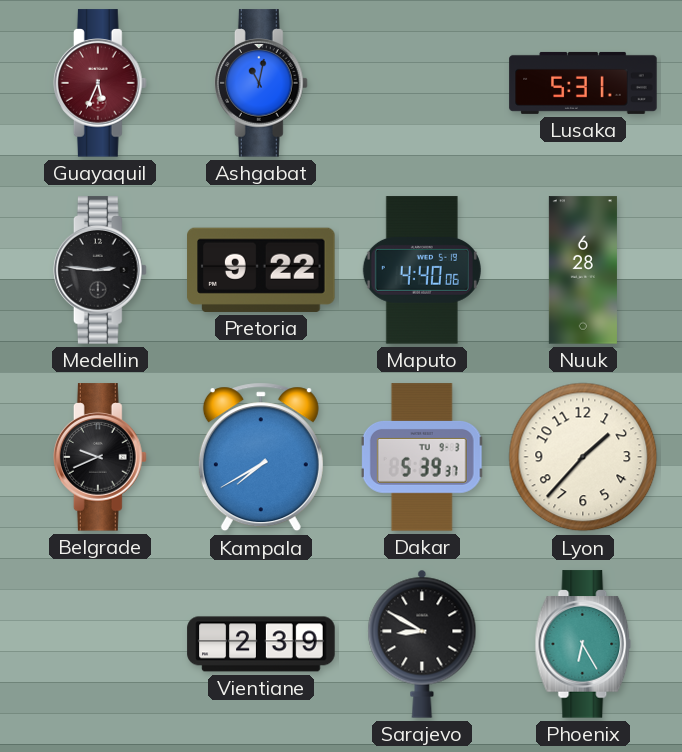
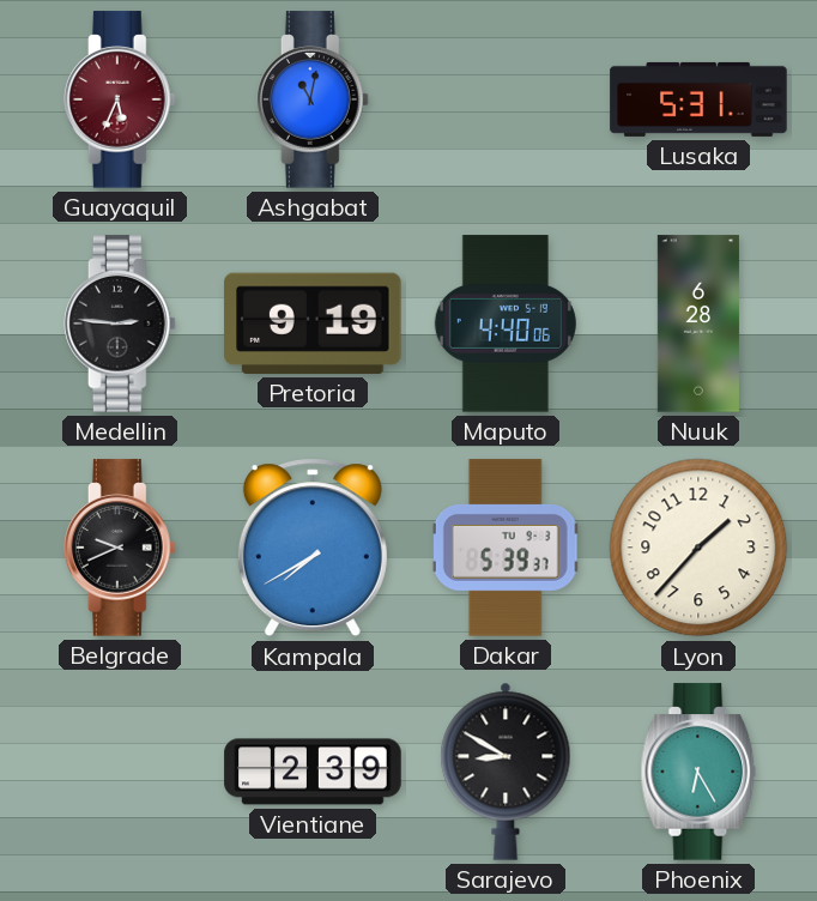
Pretoria: 9:22 -> 9:19
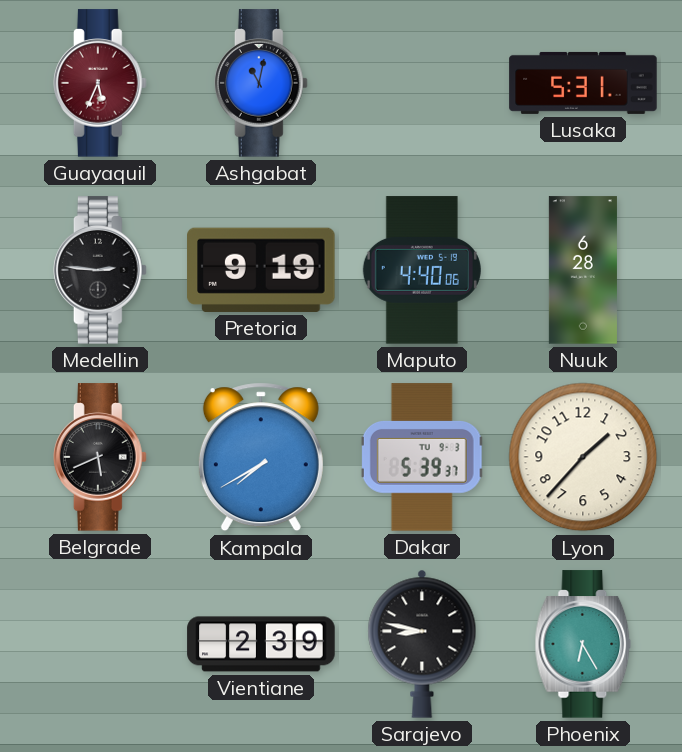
Belgrade: 9:41 -> 5:41
Sarajevo: 8:50 -> 8:47
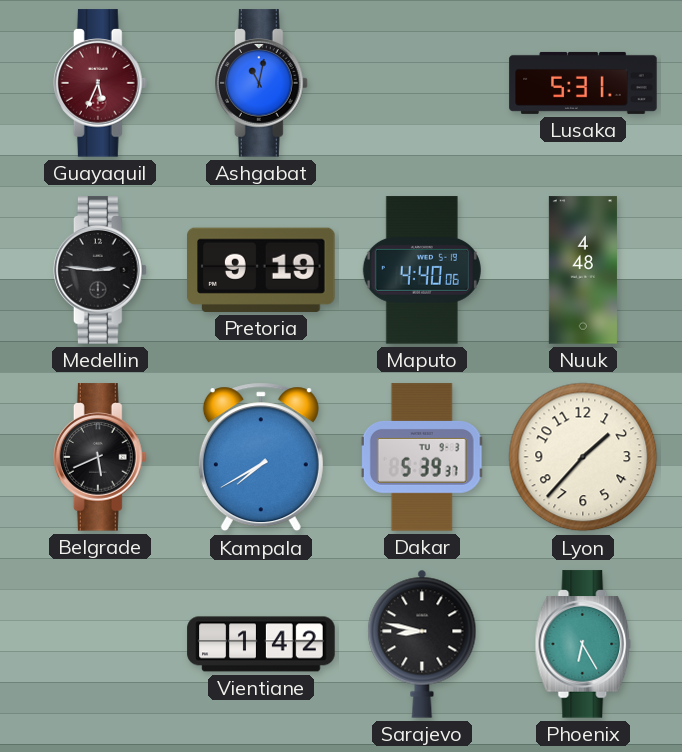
Nuuk: 6:28 -> 4:48
Vientiane: 2:39 -> 1:42
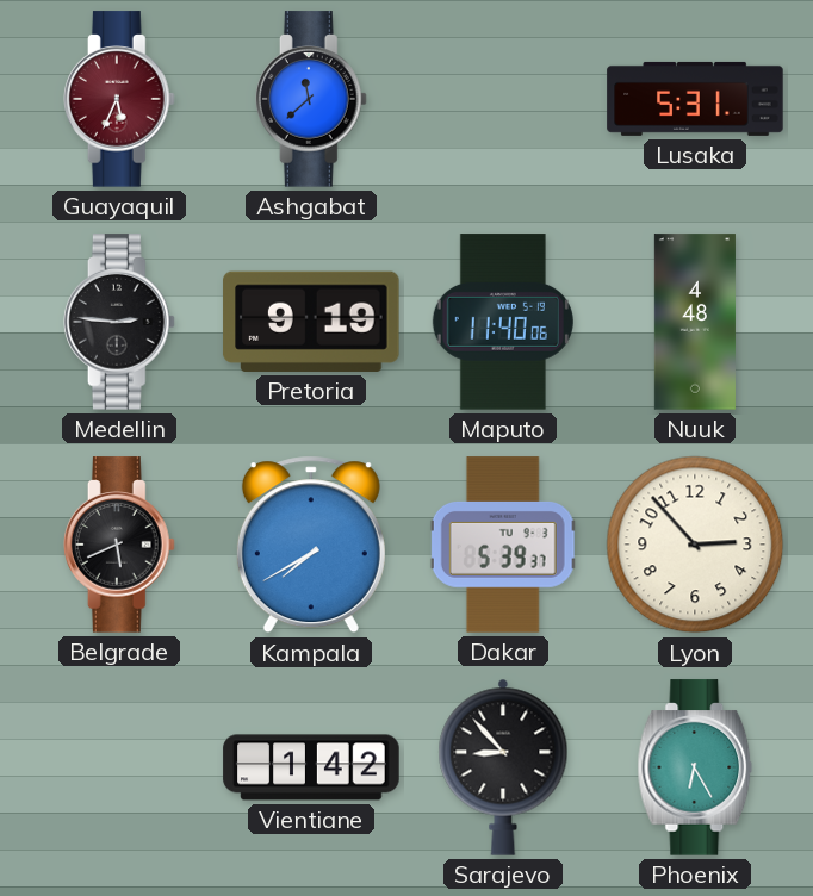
Ashgabat: 11:02 -> 11:38
Maputo: 4:40 -> 11:40
Lyon: 1:37 -> 2:53
Sarajevo: 8:47 -> 8:53
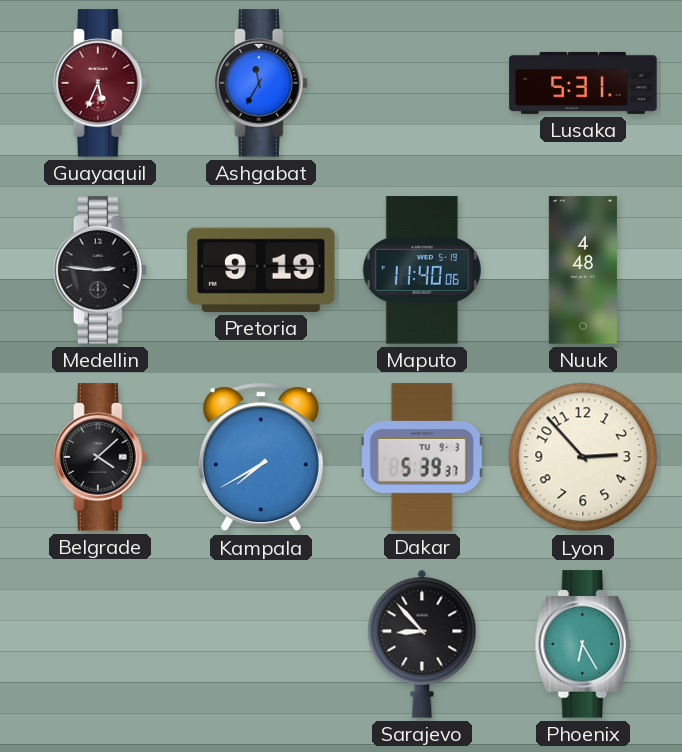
Ashgabat: 11:38 -> 11:35
Belgrade: 5:41 -> 4:08
Vientiane: 1:42 -> none
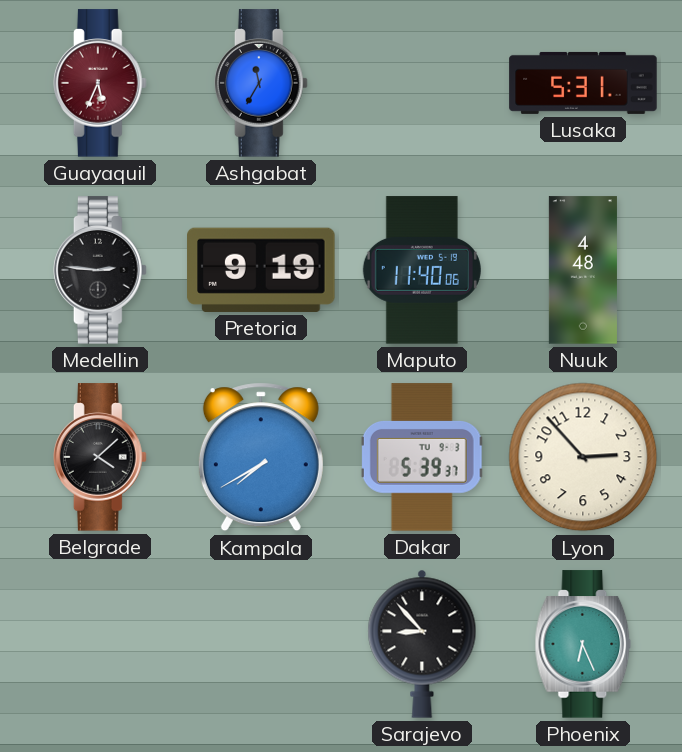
Phoenix: 6:25 -> 6:26
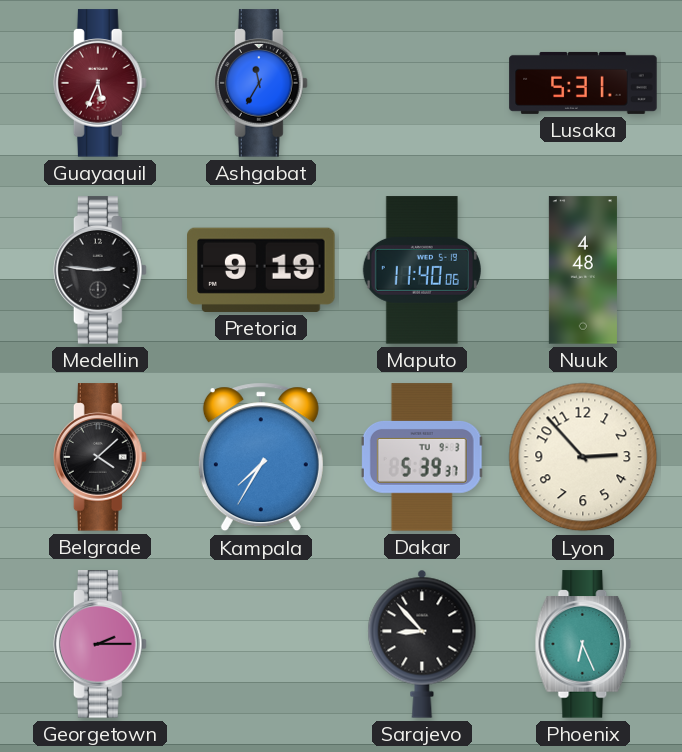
Kampala: 7:40 -> 7:35
Georgetown: none -> 2:15
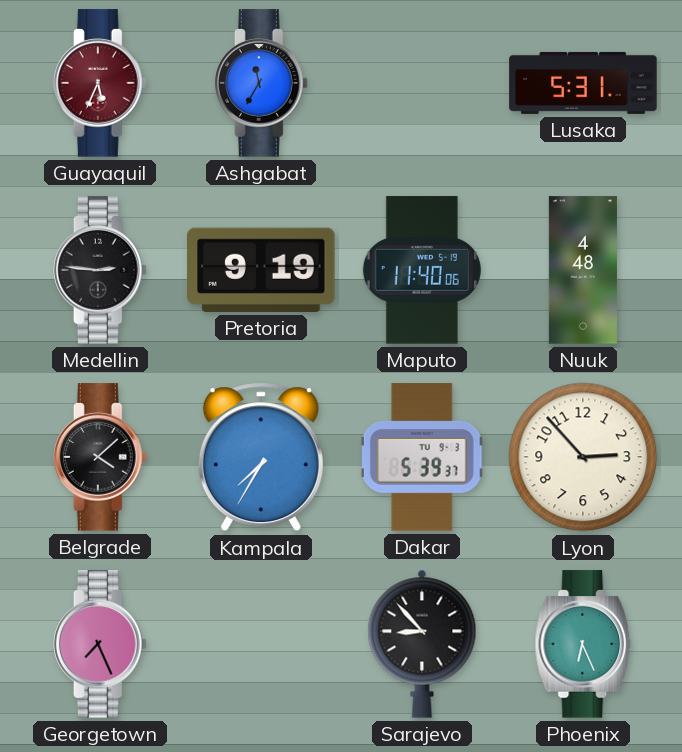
Georgetown: 2:15 -> 7:26
